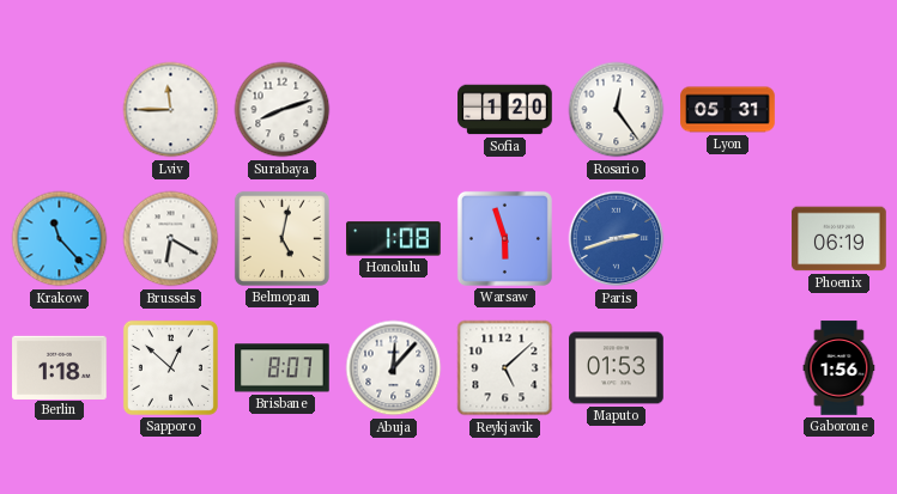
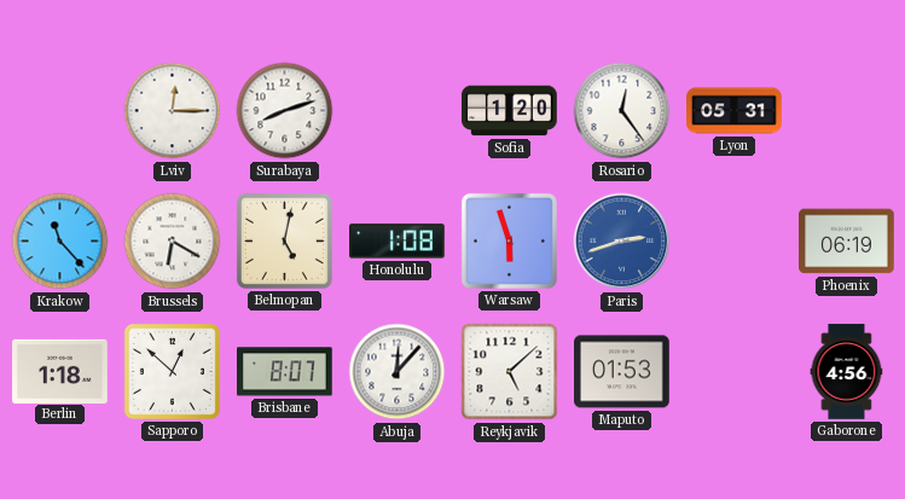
Lviv: 11:45 -> 12:15
Gaborone: 1:56 -> 4:56
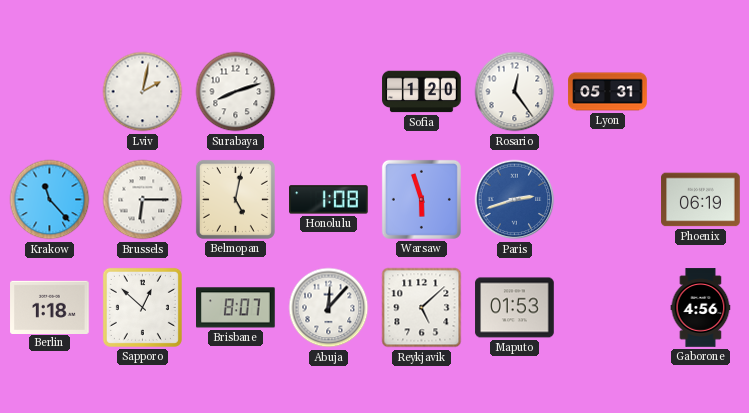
Lviv: 12:15 -> 2:02
Brussels: 6:20 -> 6:15
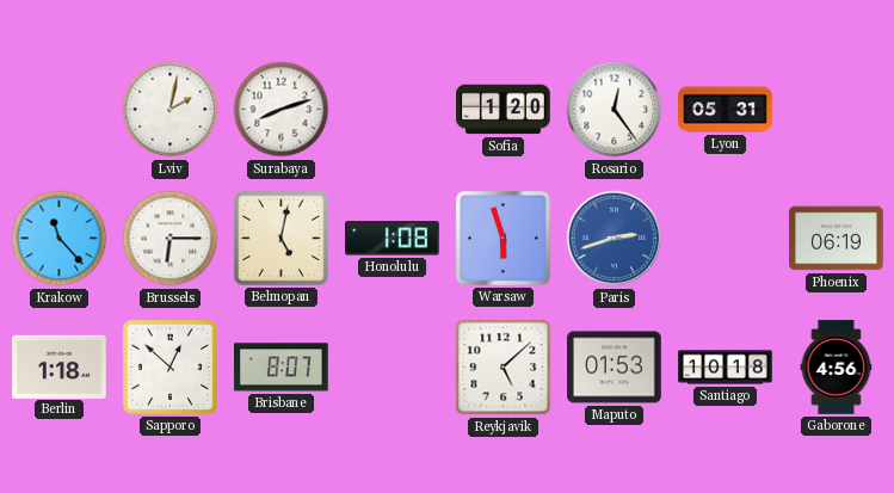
Abuja: 12:07 -> none
Santiago: none -> 10:18
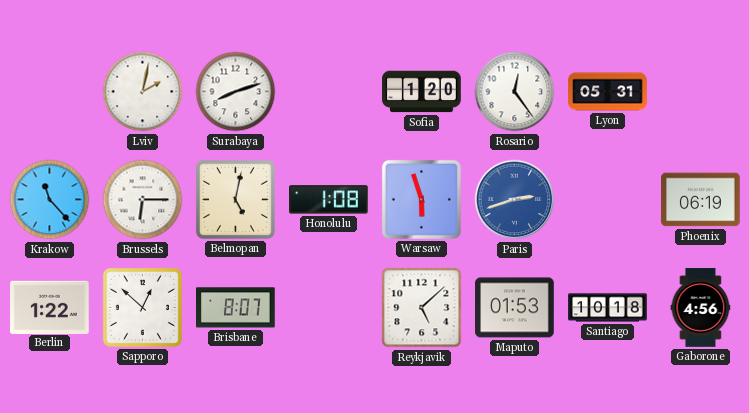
Berlin: 1:18 -> 1:22
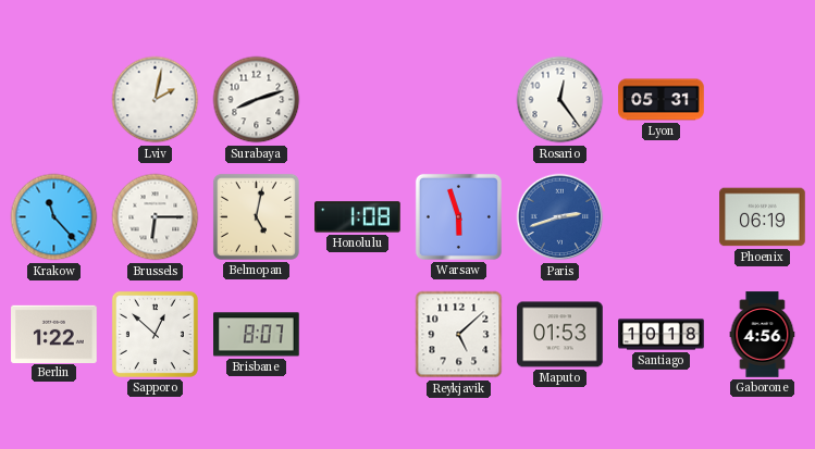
Sofia: 1:20 -> none
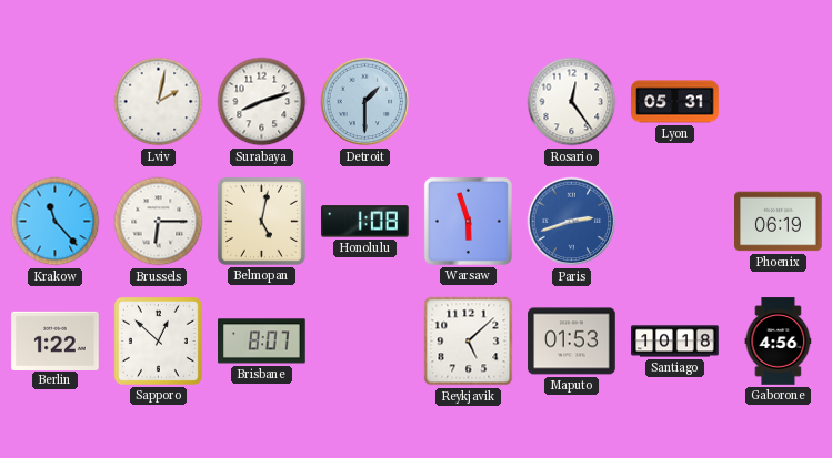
Detroit: none -> 1:30
